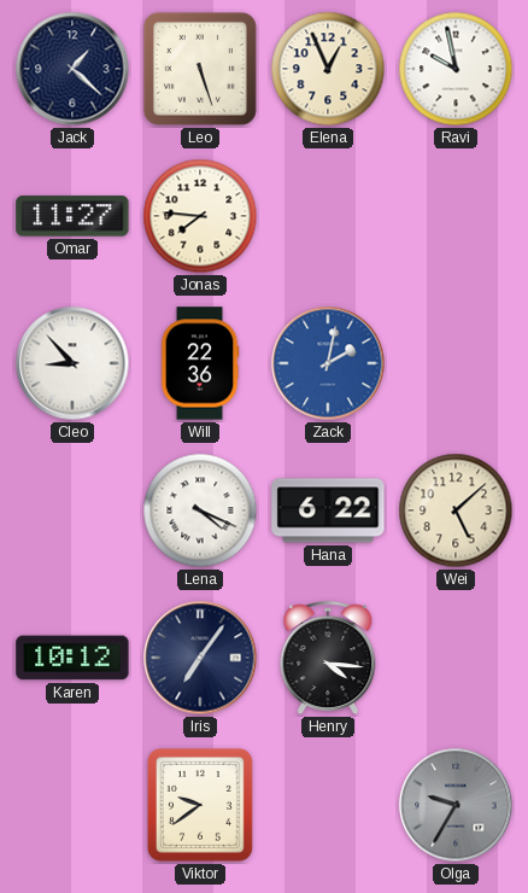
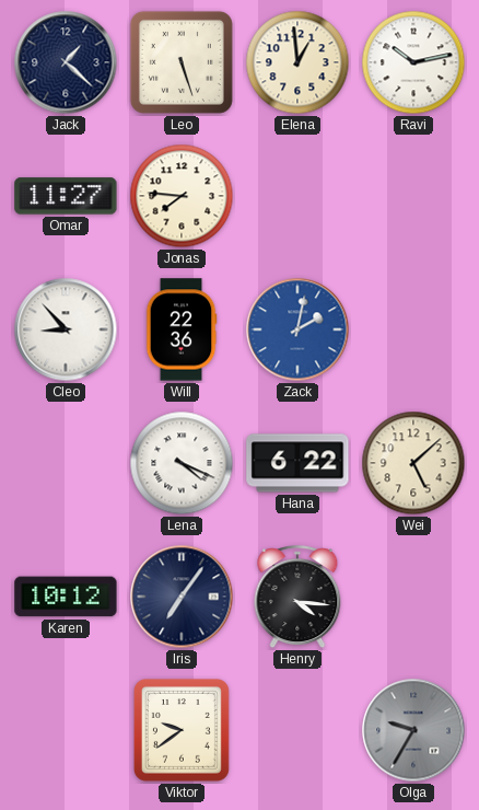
Elena: 12:56 -> 12:59
Ravi: 9:58 -> 10:13
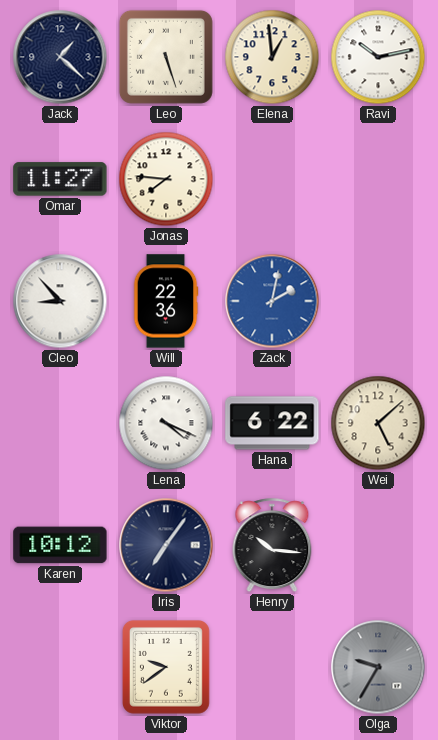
Henry: 4:16 -> 10:16
